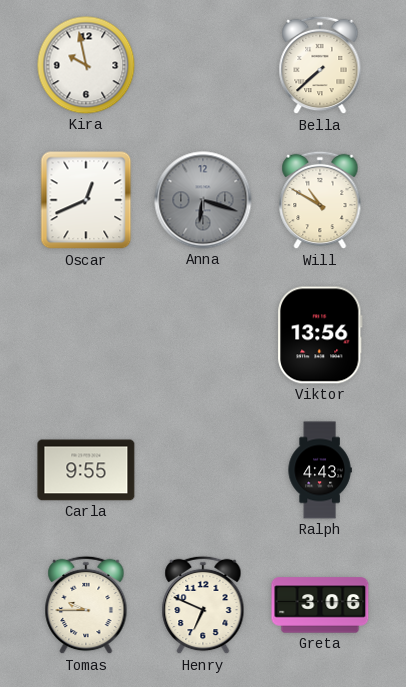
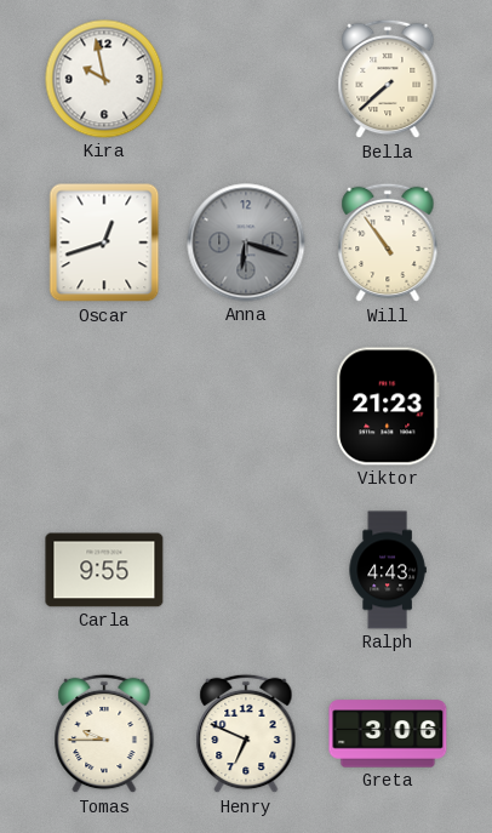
Oscar: 12:41 -> 12:42
Will: 10:50 -> 10:54
Viktor: 13:56 -> 21:23
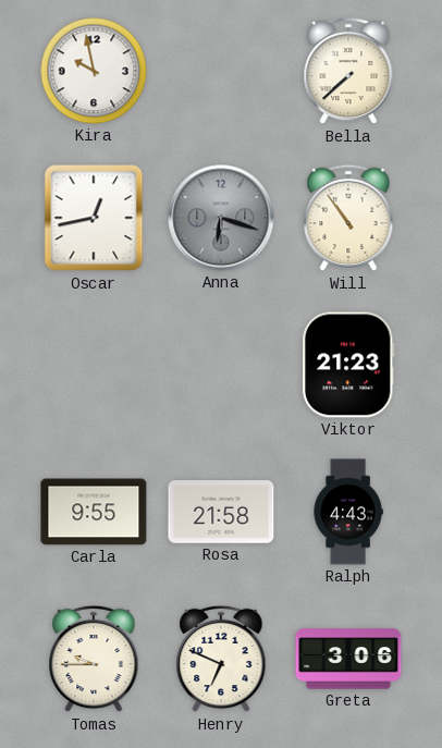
Oscar: 12:42 -> 12:43
Rosa: none -> 21:58
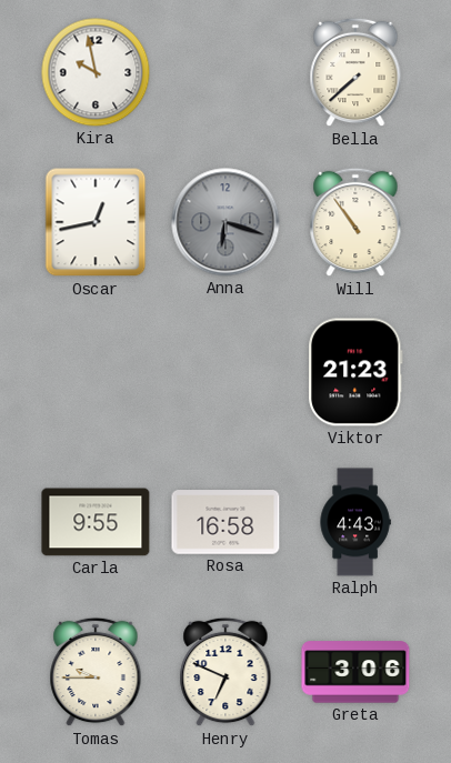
Rosa: 21:58 -> 16:58
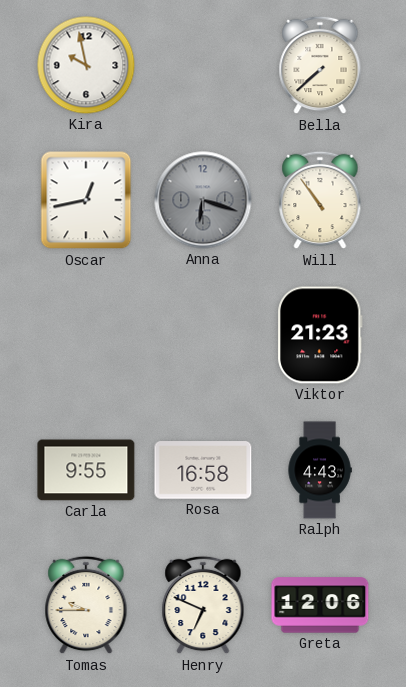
Greta: 3:06 -> 12:06
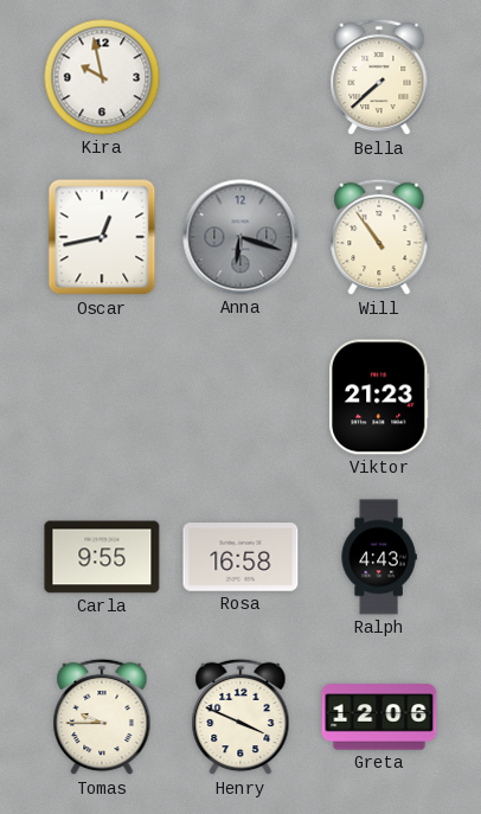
Henry: 6:49 -> 3:49
